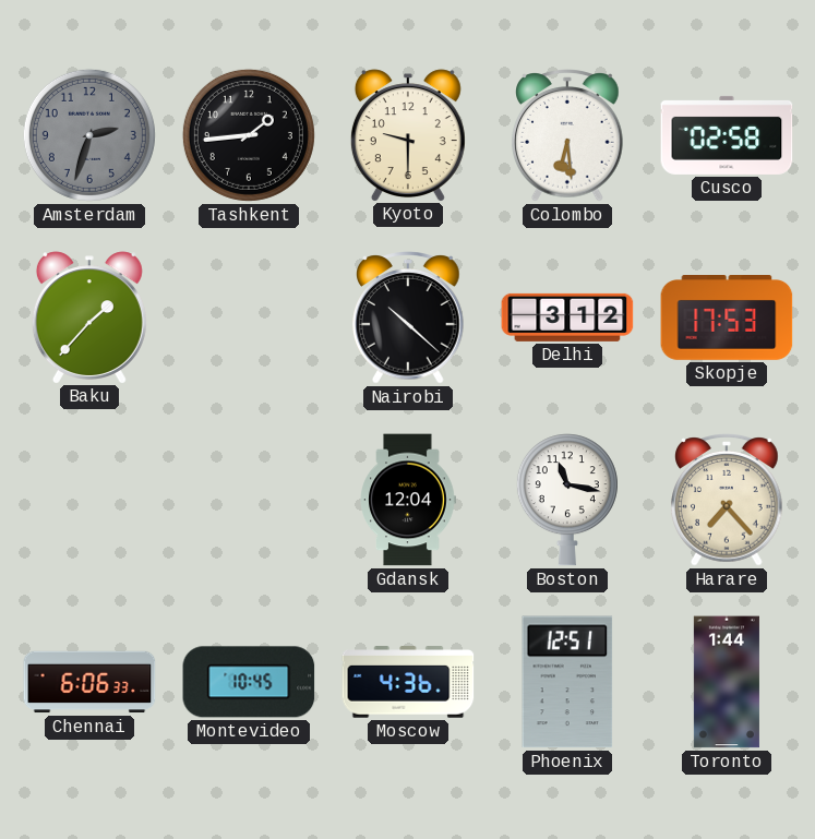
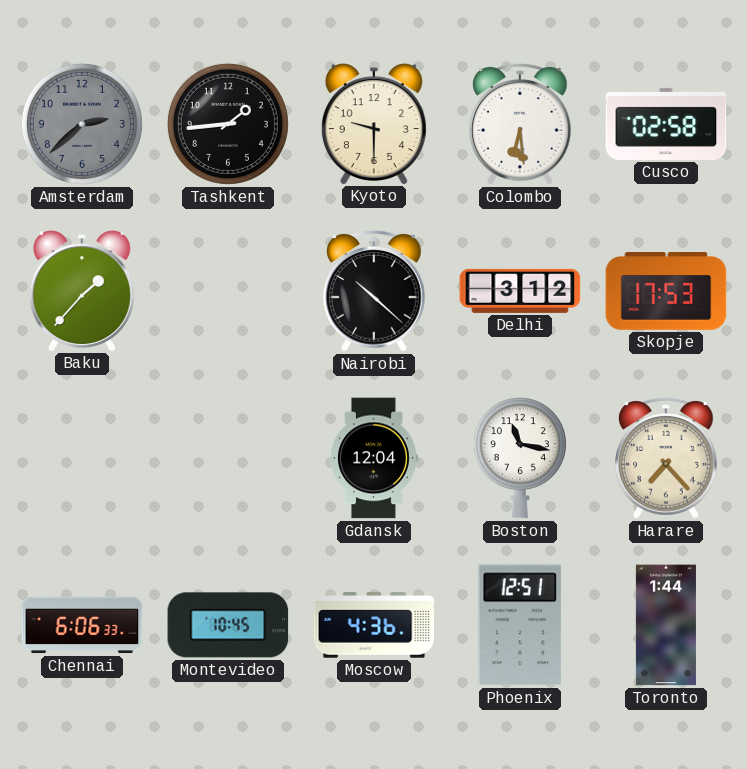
Amsterdam: 2:33 -> 2:38
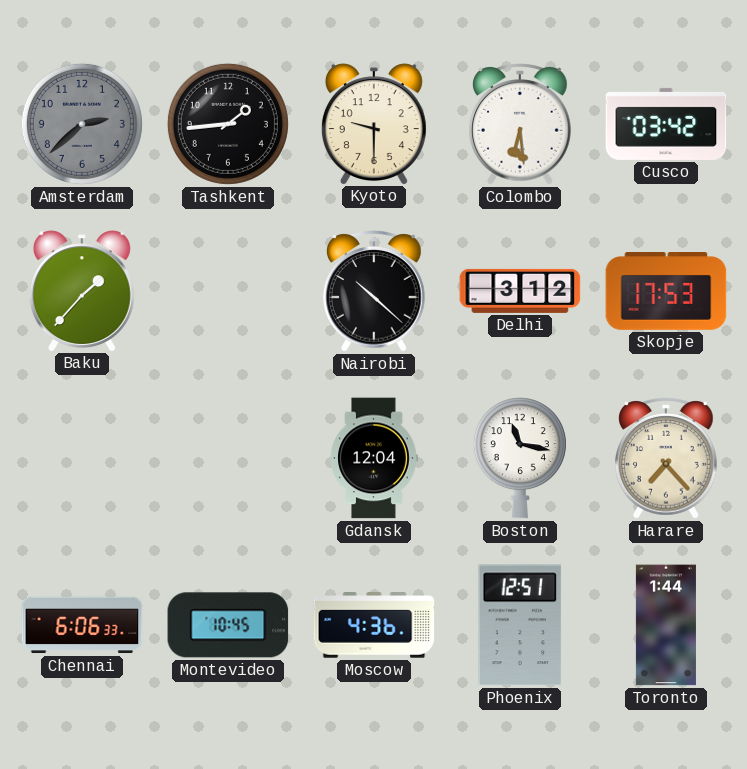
Cusco: 02:58 -> 03:42
